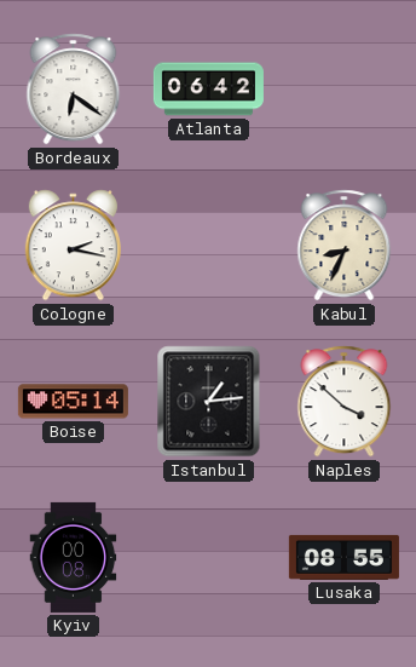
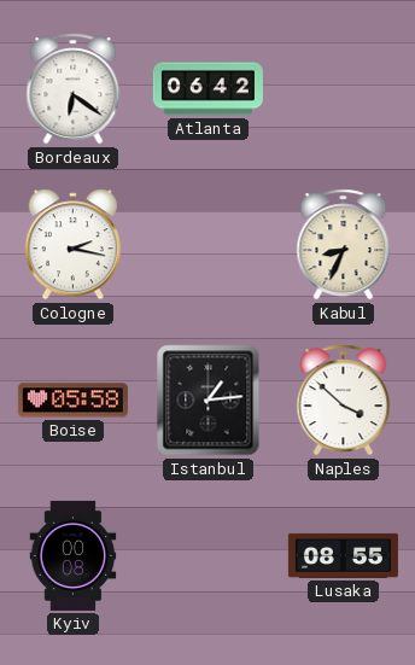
Boise: 05:14 -> 05:58
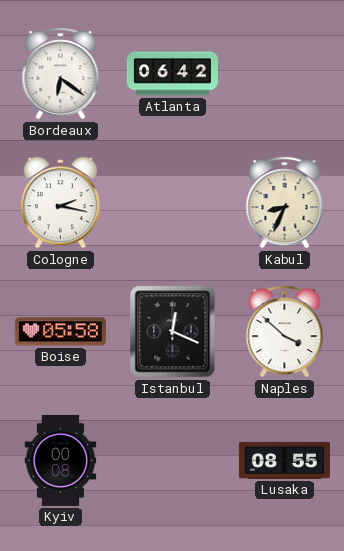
Istanbul: 1:14 -> 12:19
